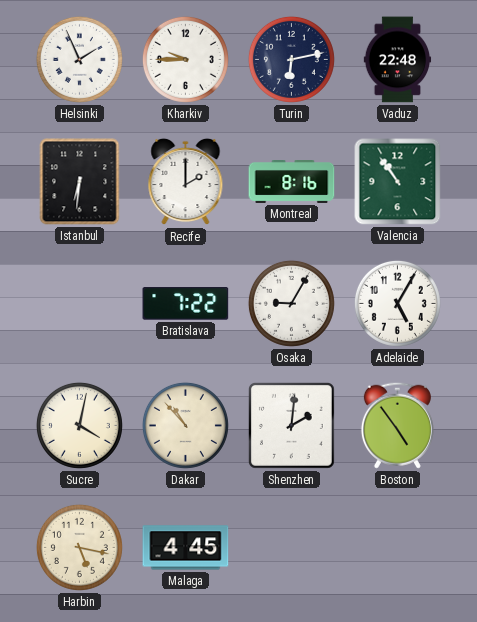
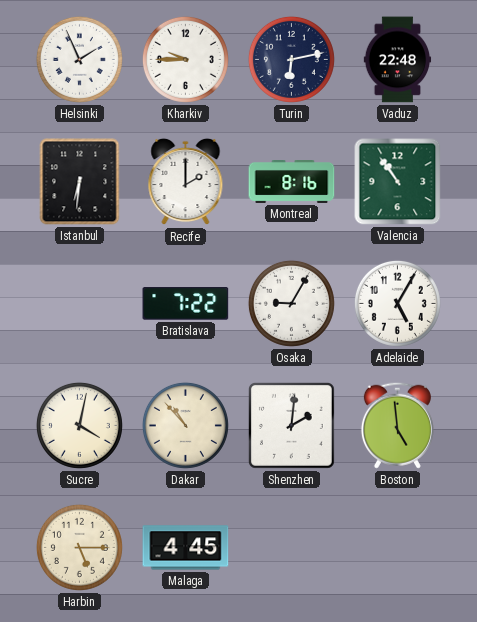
Boston: 4:54 -> 4:59
Harbin: 5:17 -> 5:15
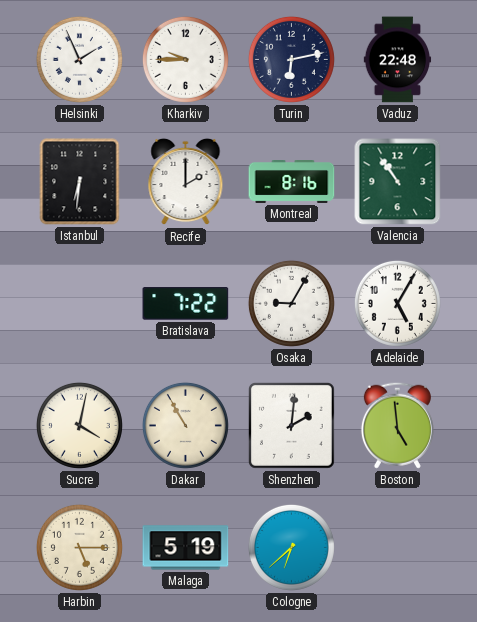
Dakar: 10:53 -> 10:55
Malaga: 4:45 -> 5:19
Cologne: none -> 6:38
